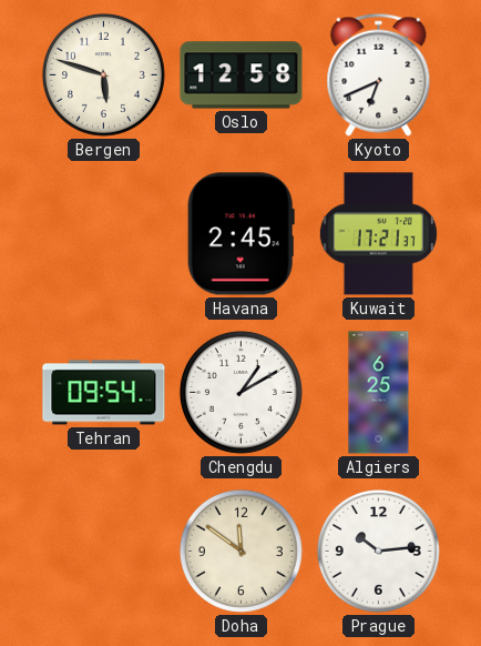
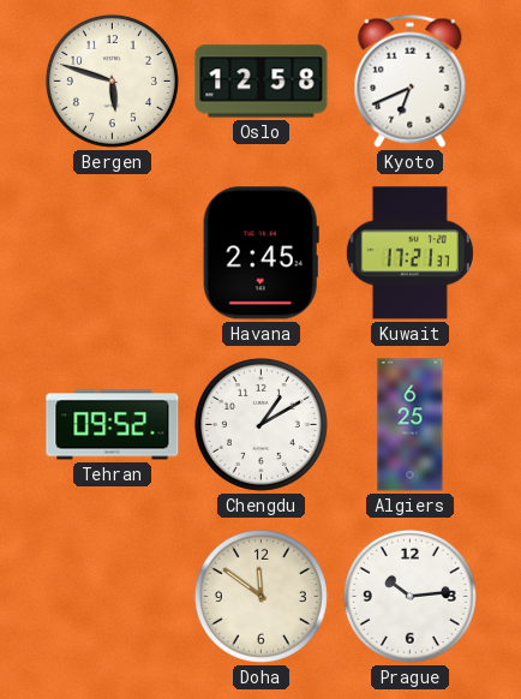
Tehran: 09:54 -> 09:52
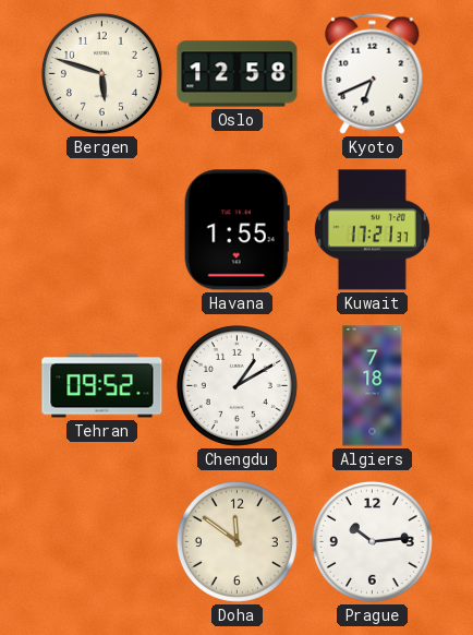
Havana: 2:45 -> 1:55
Algiers: 6:25 -> 7:18
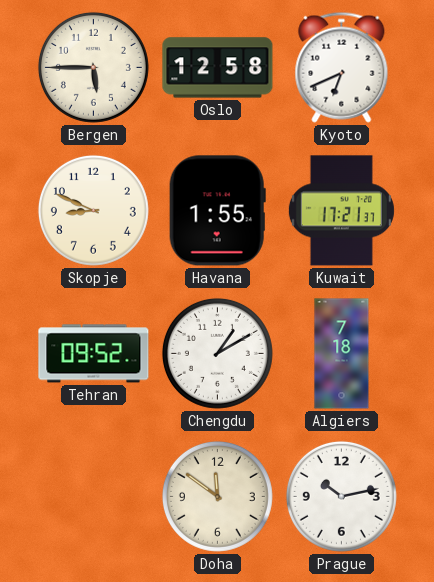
Bergen: 5:48 -> 5:45
Skopje: none -> 8:49
Prague: 10:14 -> 10:13
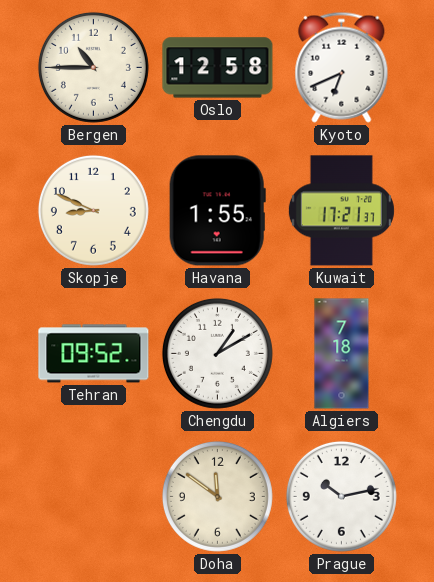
Bergen: 5:45 -> 10:45
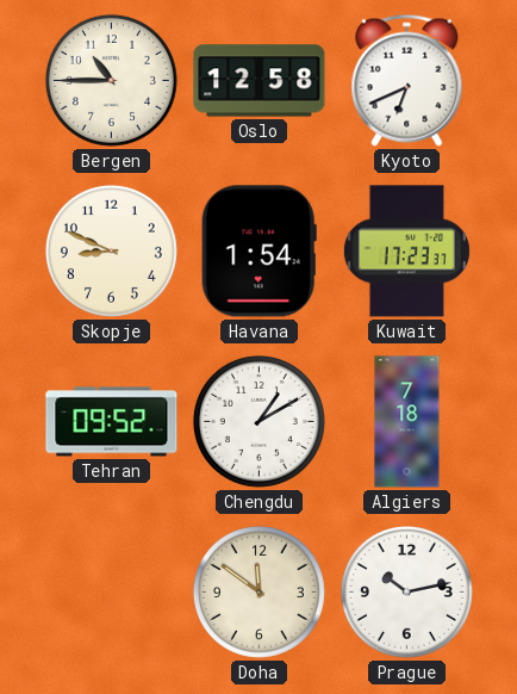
Havana: 1:55 -> 1:54
Kuwait: 17:21 -> 17:23
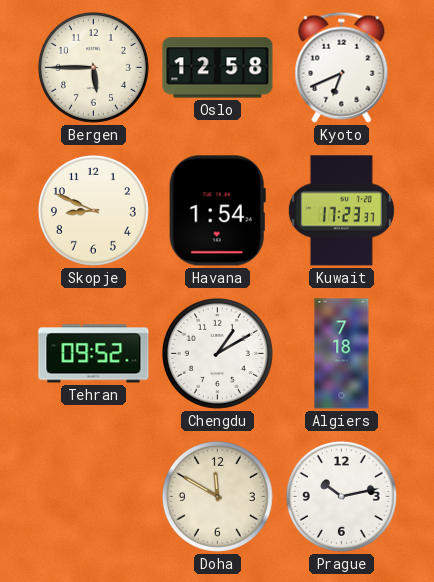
Bergen: 10:45 -> 5:45
Doha: 11:51 -> 11:50
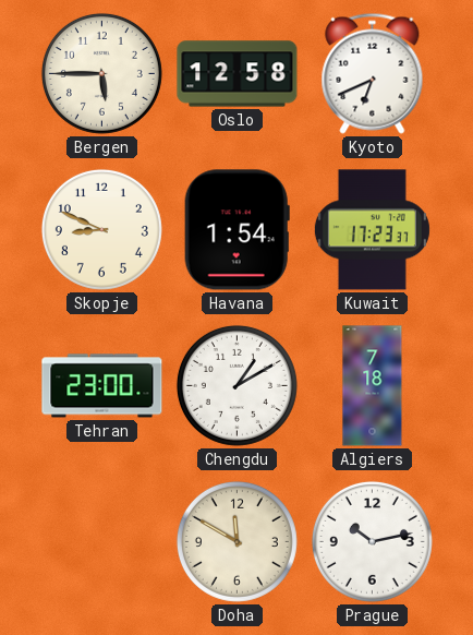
Tehran: 09:52 -> 23:00
